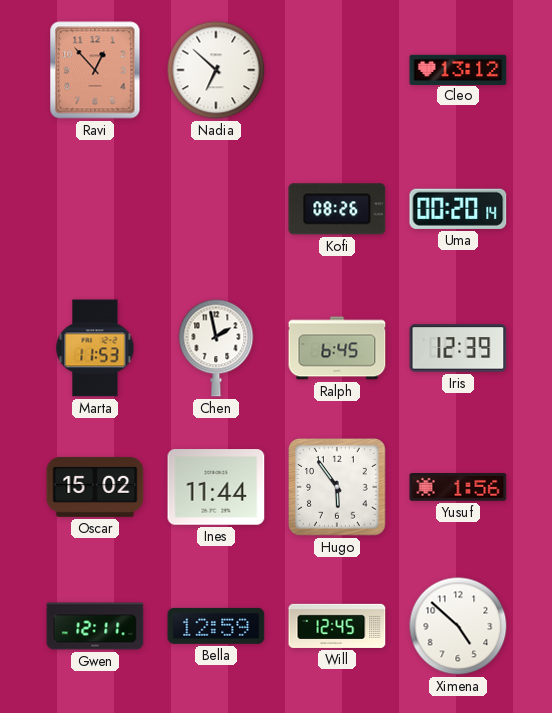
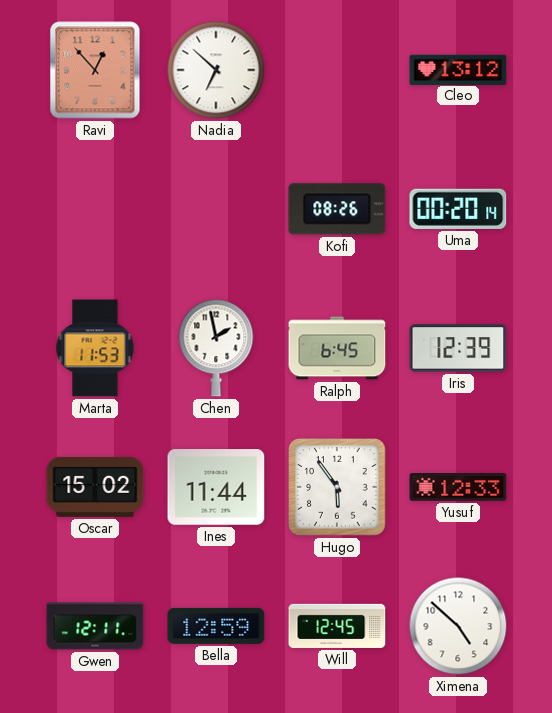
Yusuf: 1:56 -> 12:33
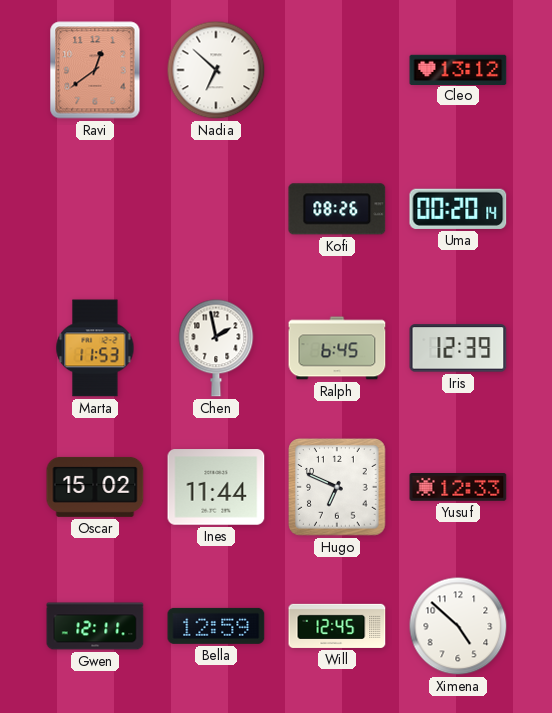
Ravi: 12:53 -> 12:39
Hugo: 5:54 -> 6:49
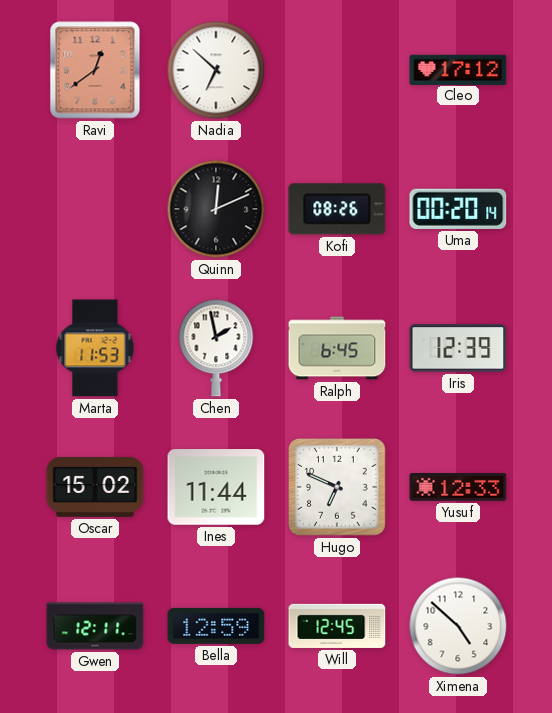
Cleo: 13:12 -> 17:12
Quinn: none -> 12:11
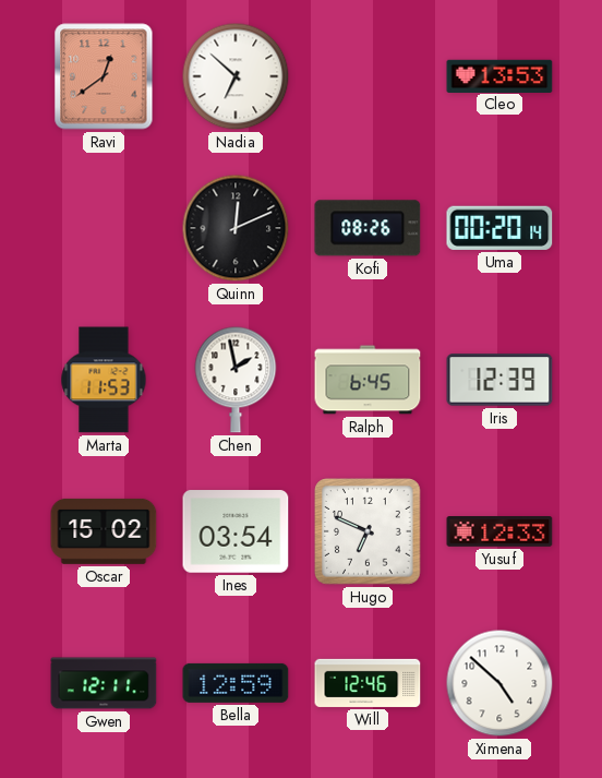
Cleo: 17:12 -> 13:53
Ines: 11:44 -> 03:54
Will: 12:45 -> 12:46
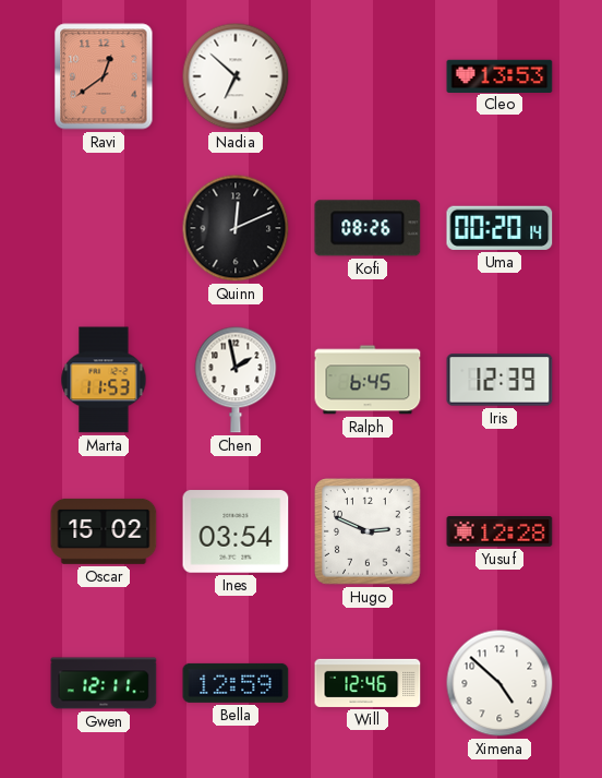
Hugo: 6:49 -> 2:49
Yusuf: 12:33 -> 12:28
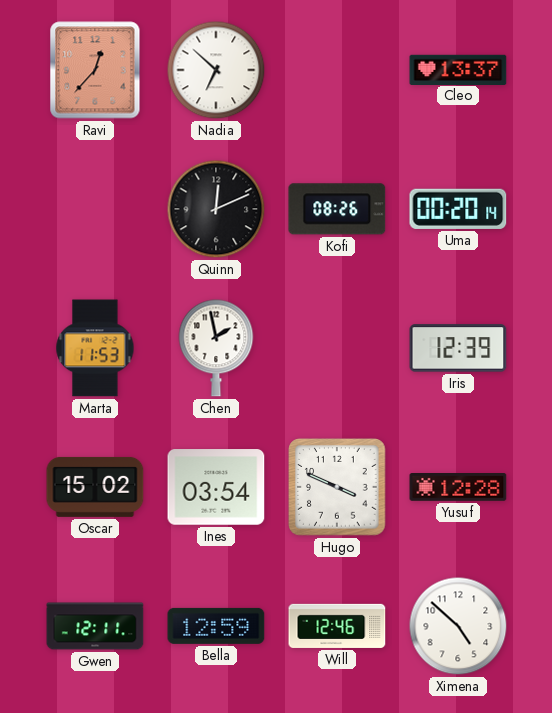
Ravi: 12:39 -> 12:37
Cleo: 13:53 -> 13:37
Ralph: 6:45 -> none
Hugo: 2:49 -> 3:49
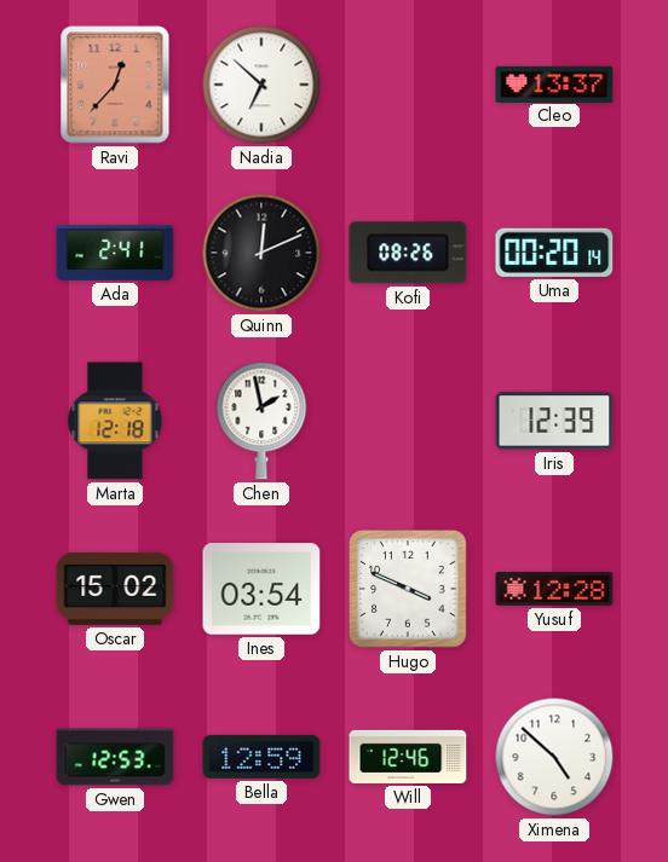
Ada: none -> 2:41
Marta: 11:53 -> 12:18
Gwen: 12:11 -> 12:53
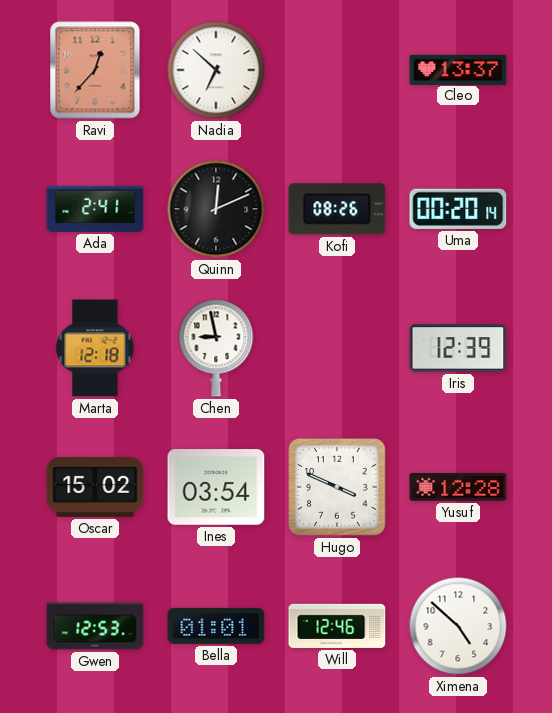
Chen: 1:58 -> 8:58
Bella: 12:59 -> 01:01
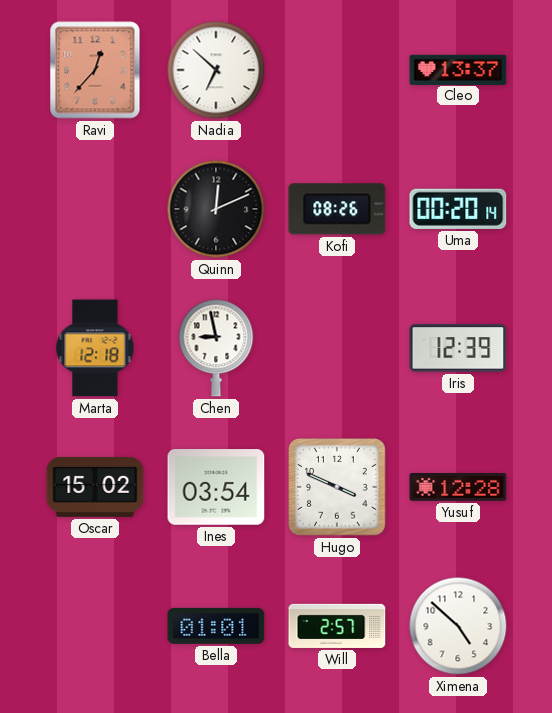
Ada: 2:41 -> none
Gwen: 12:53 -> none
Will: 12:46 -> 2:57
